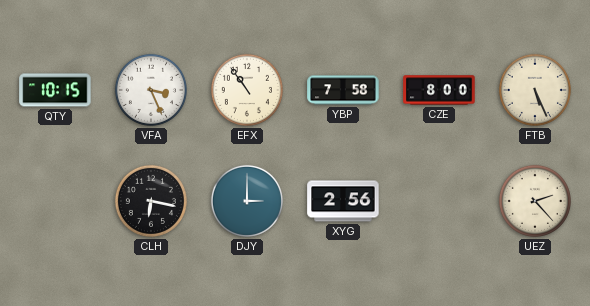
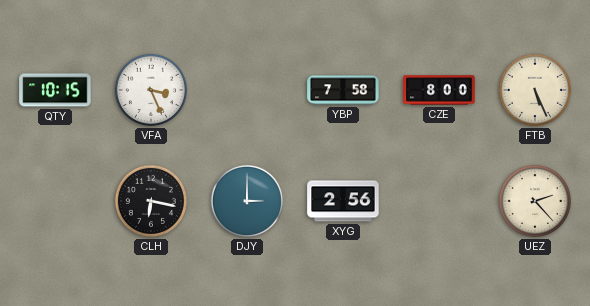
EFX: 10:54 -> none
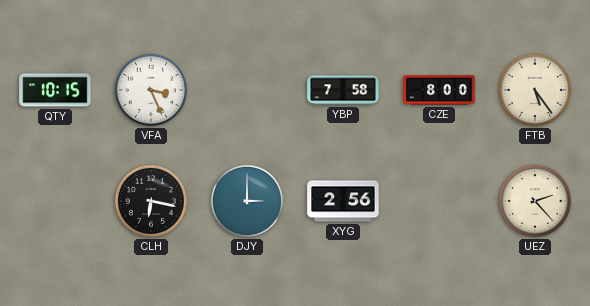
FTB: 5:26 -> 5:24
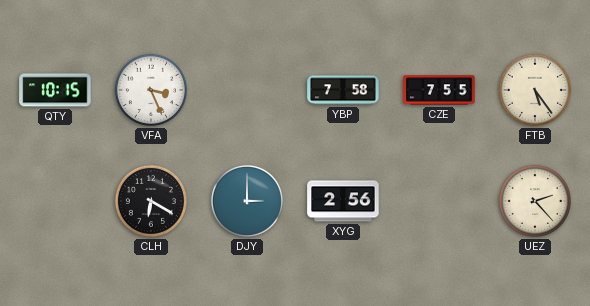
CZE: 8:00 -> 7:55
CLH: 6:17 -> 6:20
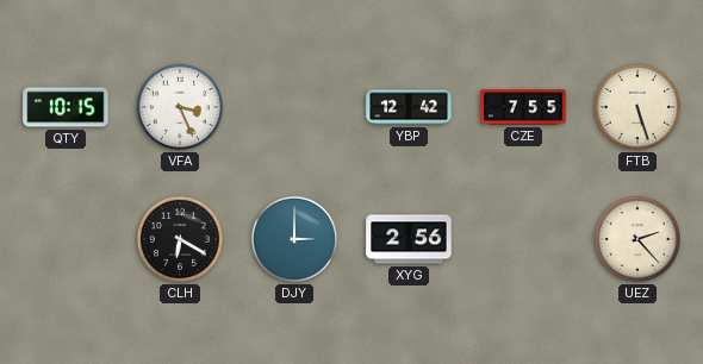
YBP: 7:58 -> 12:42
FTB: 5:24 -> 5:27
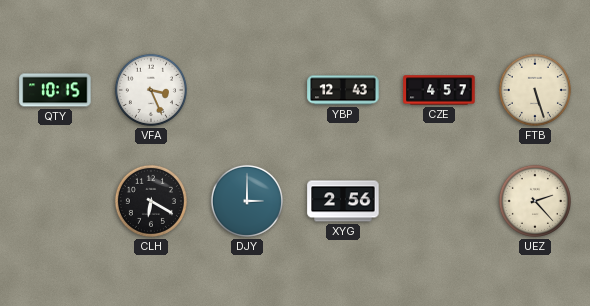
YBP: 12:42 -> 12:43
CZE: 7:55 -> 4:57
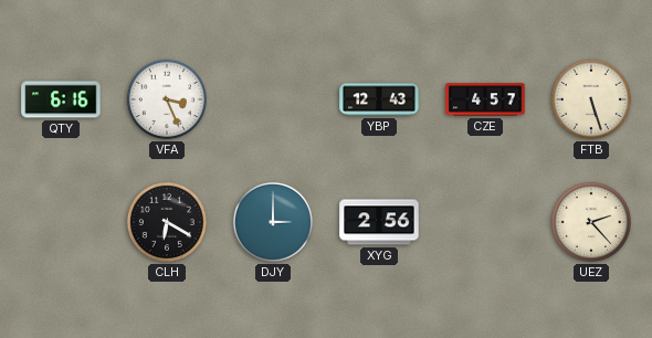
QTY: 10:15 -> 6:16
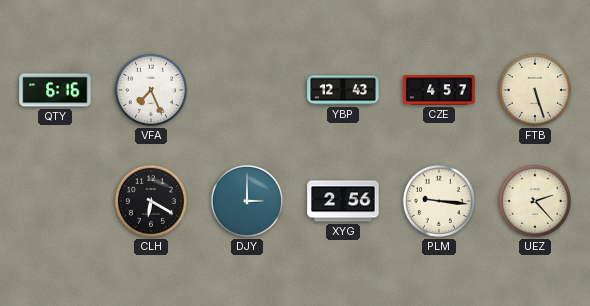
VFA: 3:26 -> 7:26
PLM: none -> 9:16
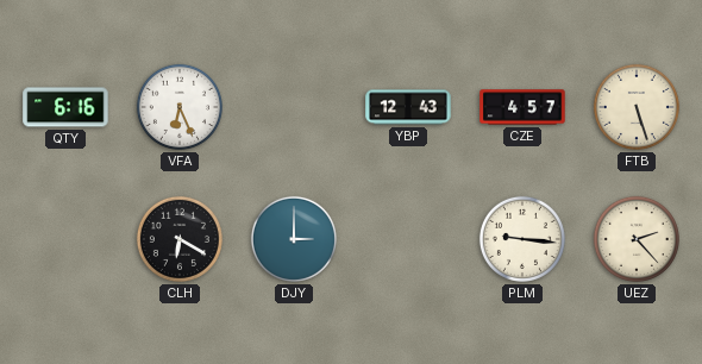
VFA: 7:26 -> 6:26
XYG: 2:56 -> none
